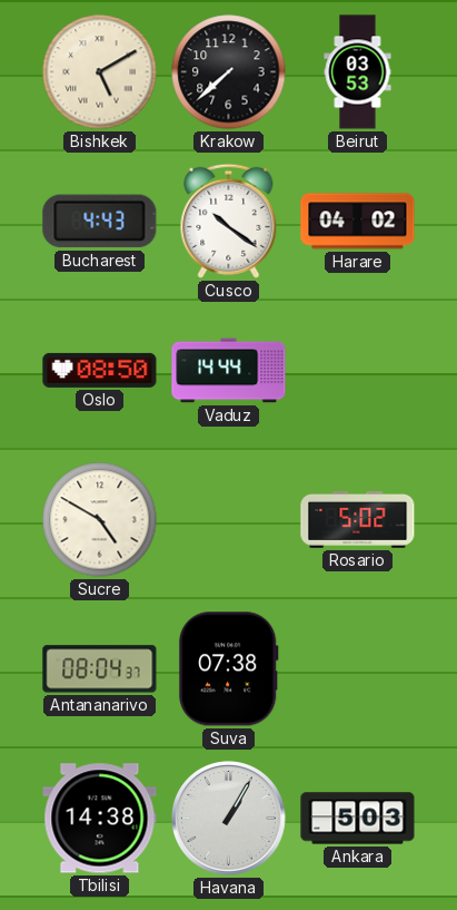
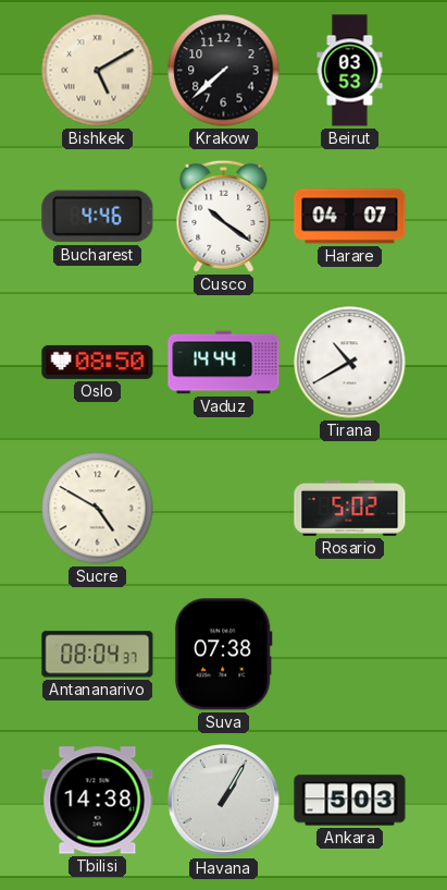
Bucharest: 4:43 -> 4:46
Harare: 04:02 -> 04:07
Tirana: none -> 10:40
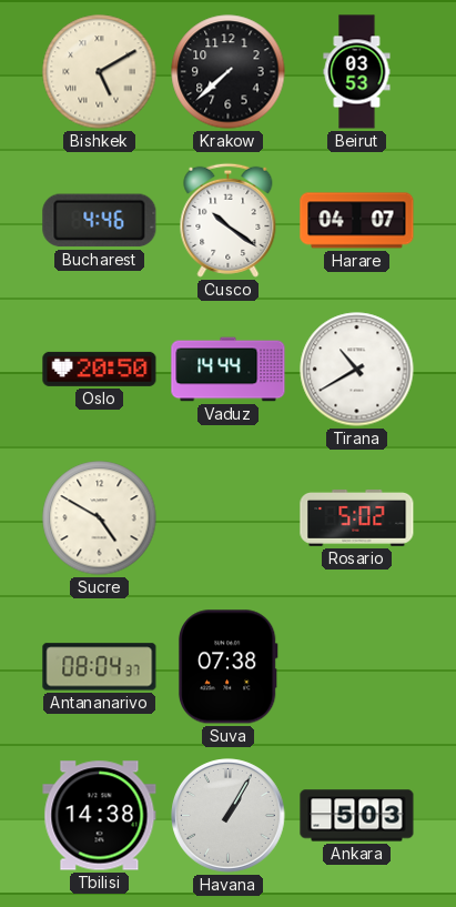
Oslo: 08:50 -> 20:50
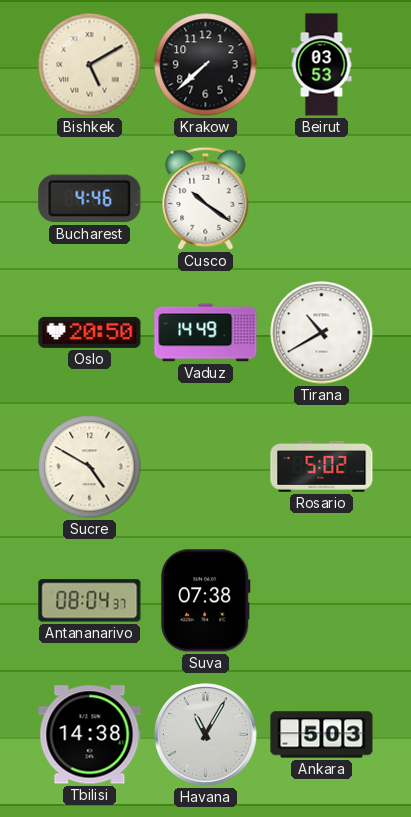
Harare: 04:07 -> none
Vaduz: 14:44 -> 14:49
Havana: 1:05 -> 11:05
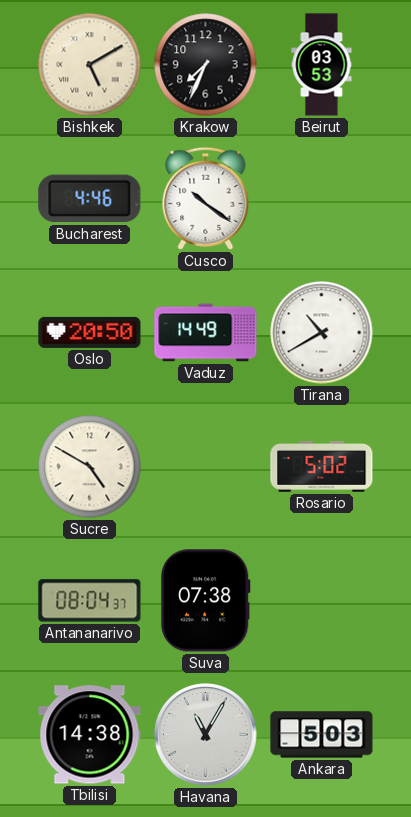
Krakow: 7:38 -> 7:34
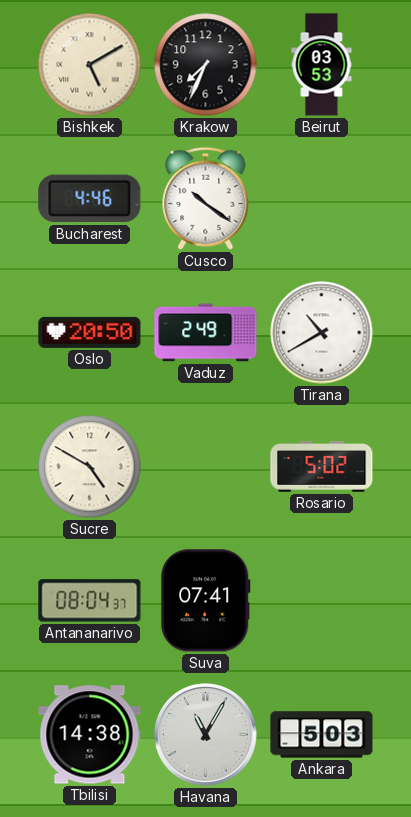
Vaduz: 14:49 -> 2:49
Suva: 07:38 -> 07:41
